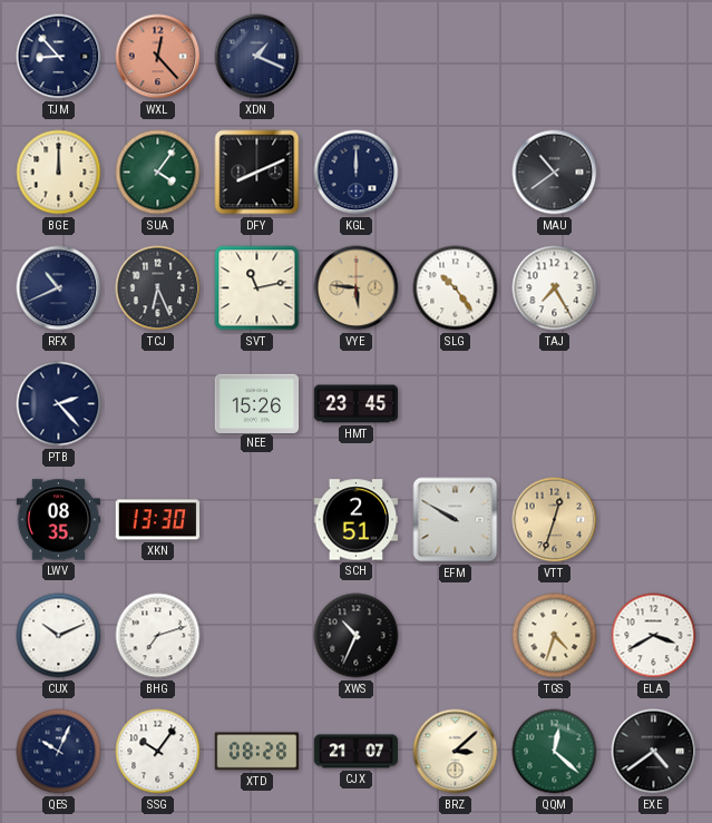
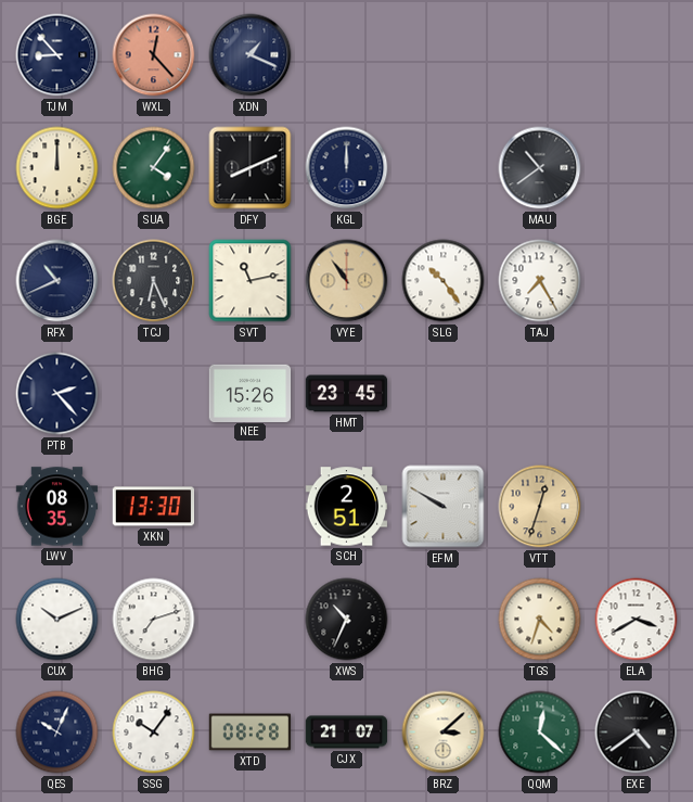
VYE: 5:46 -> 10:54
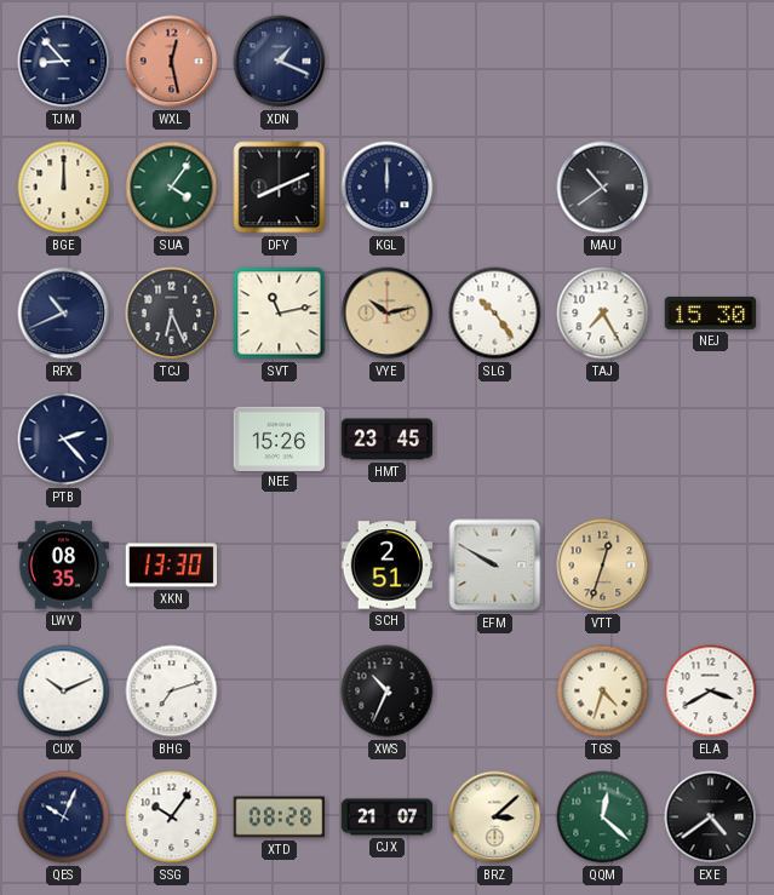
WXL: 12:23 -> 12:28
VYE: 10:54 -> 10:13
NEJ: none -> 15:30
